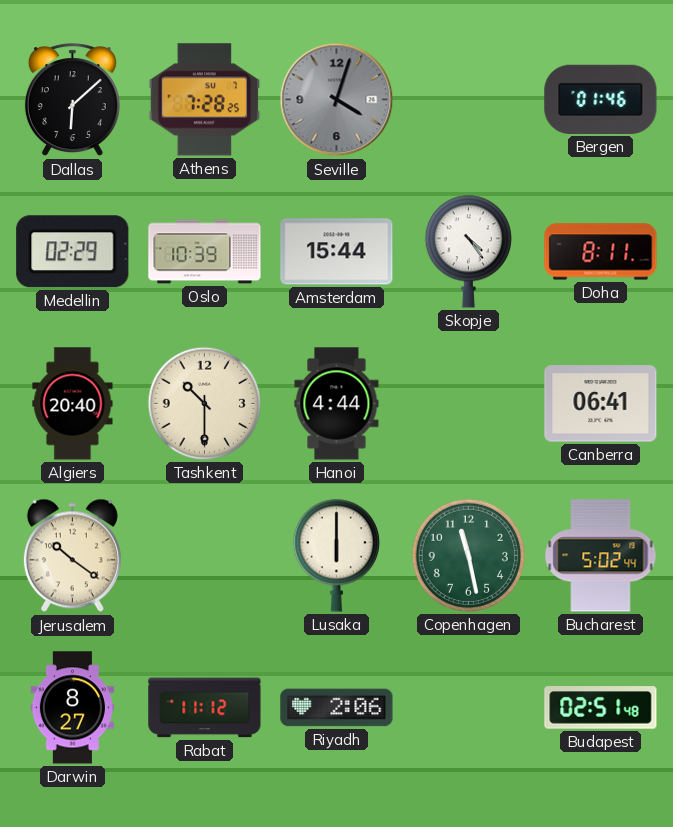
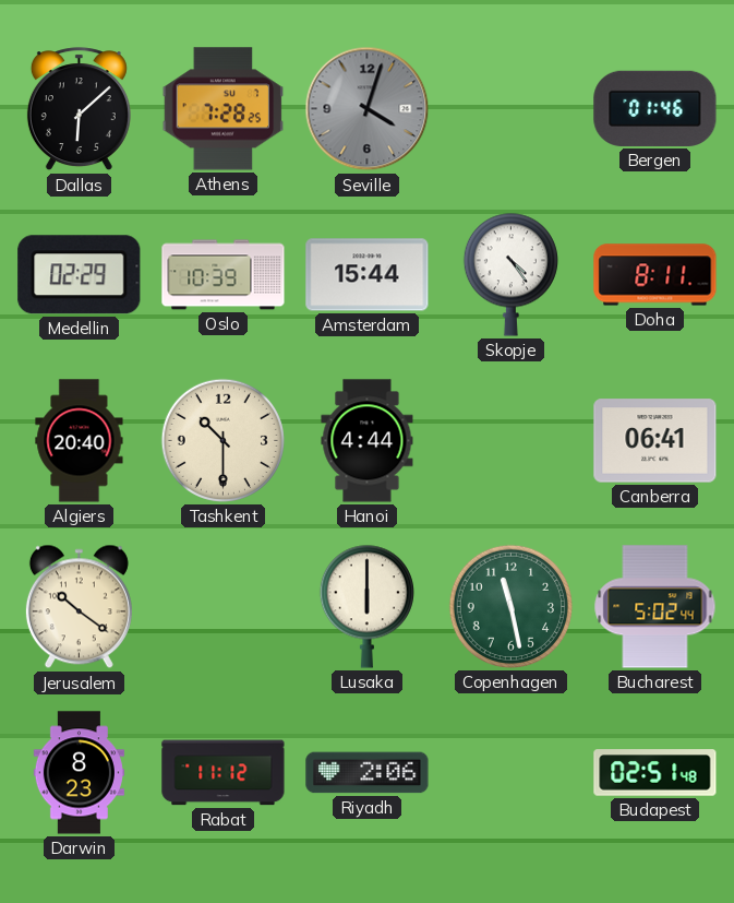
Darwin: 8:27 -> 8:23
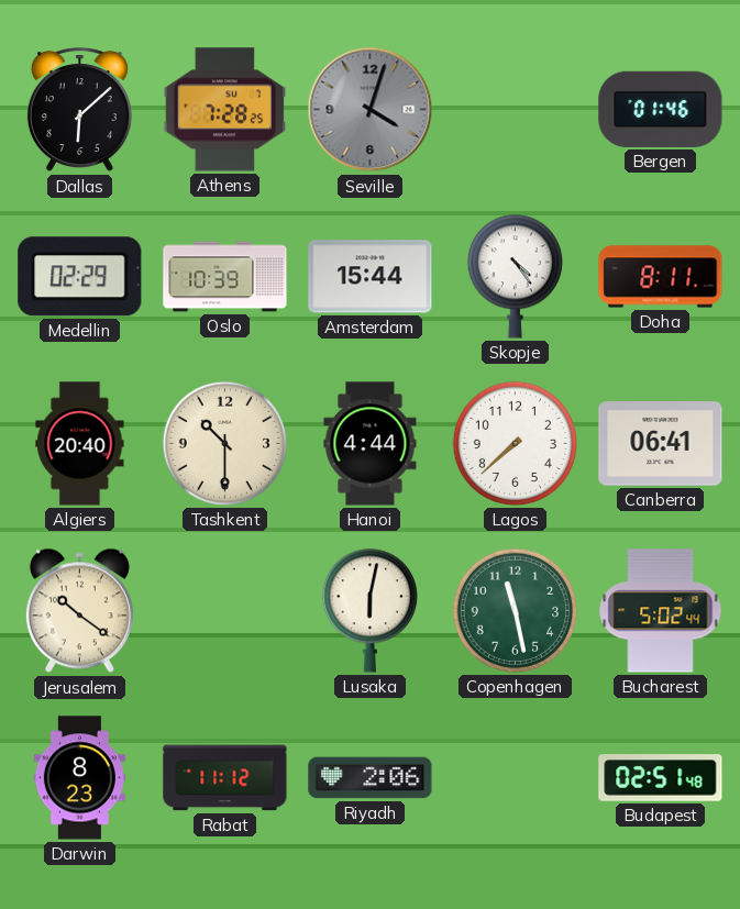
Lagos: none -> 7:38
Lusaka: 6:00 -> 6:02
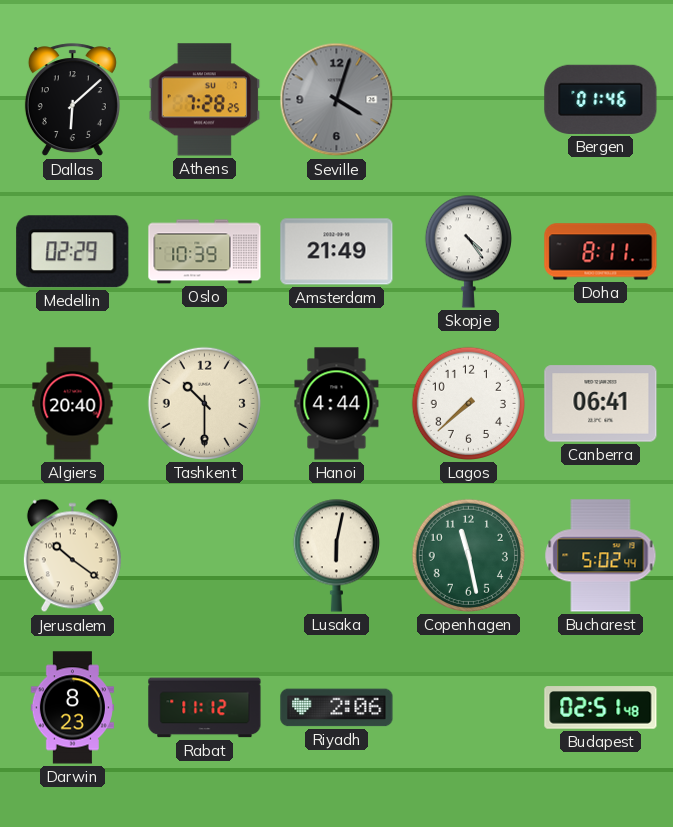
Amsterdam: 15:44 -> 21:49
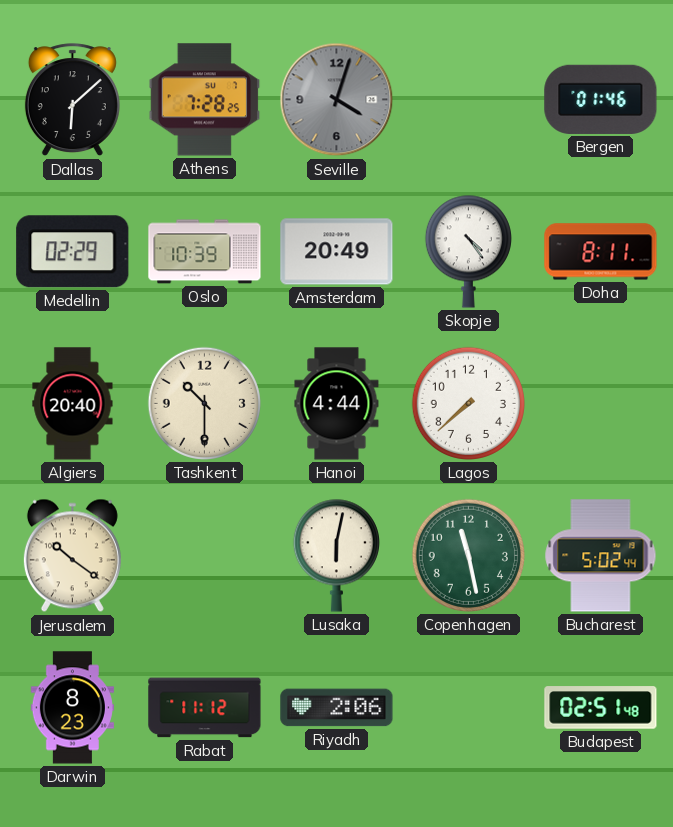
Amsterdam: 21:49 -> 20:49
Canberra: 06:41 -> none
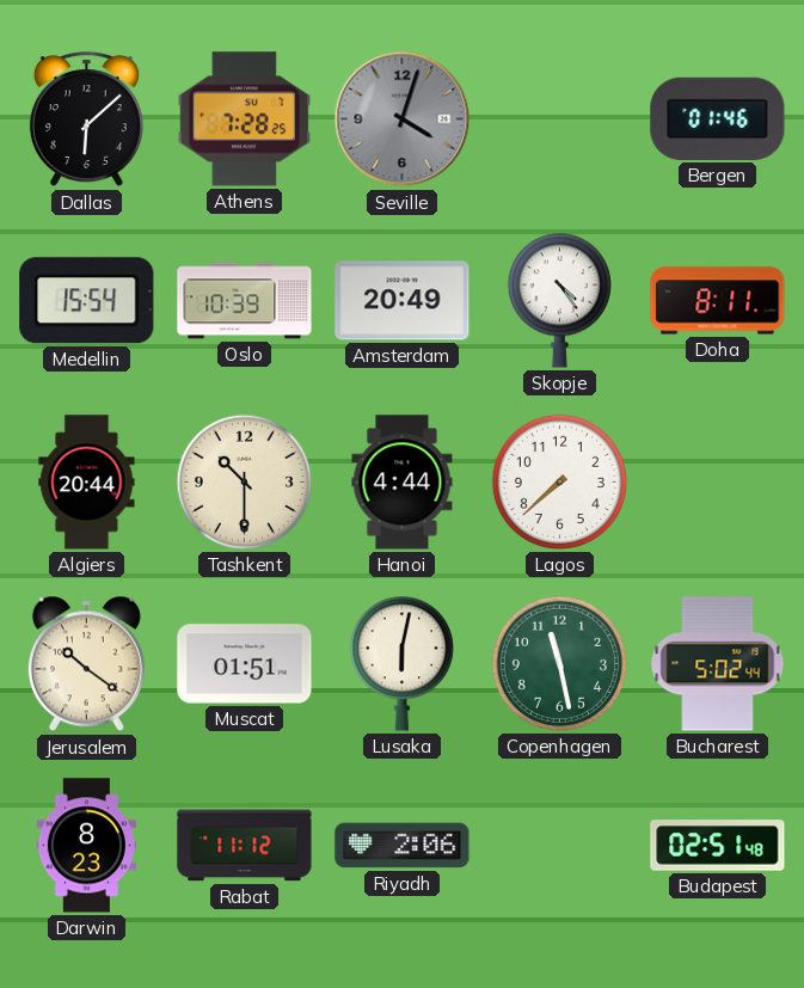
Medellin: 02:29 -> 15:54
Algiers: 20:40 -> 20:44
Muscat: none -> 01:51
